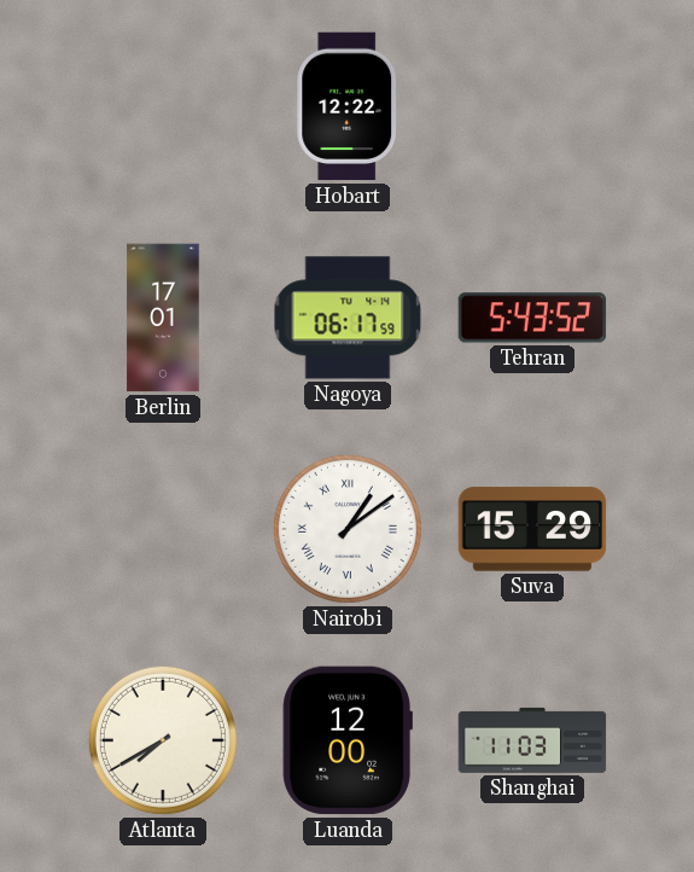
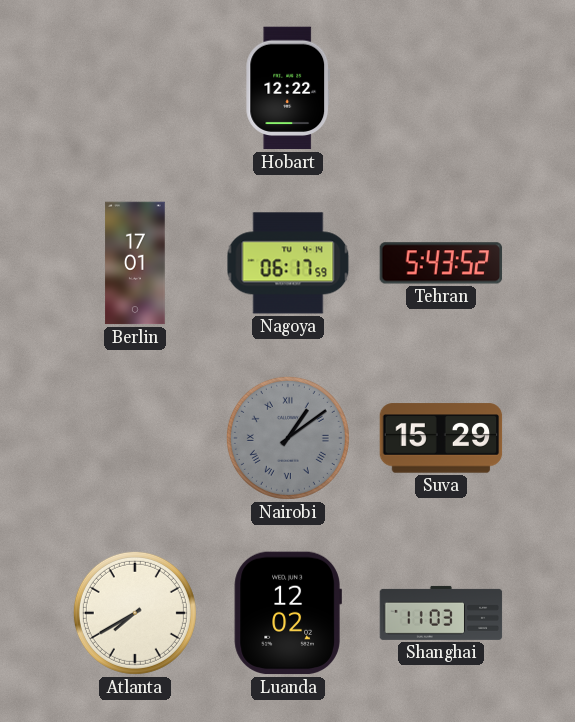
Nairobi dial: white -> grey
Luanda: 12:00 -> 12:02
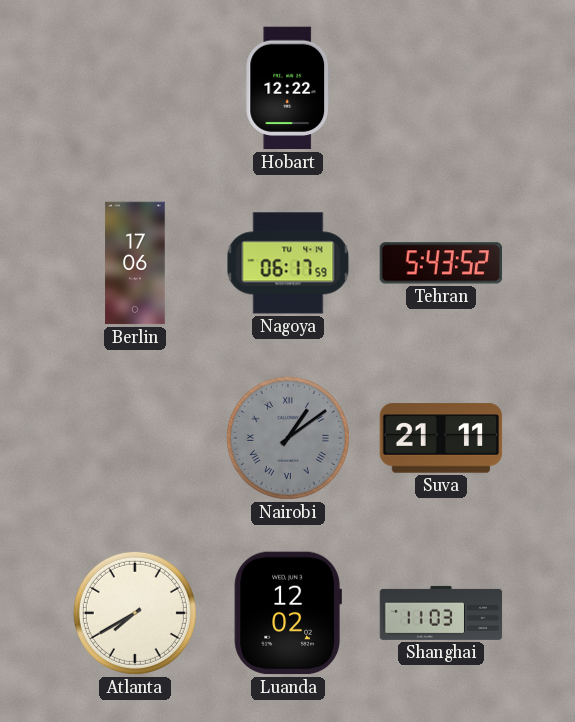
Berlin: 17:01 -> 17:06
Suva: 15:29 -> 21:11
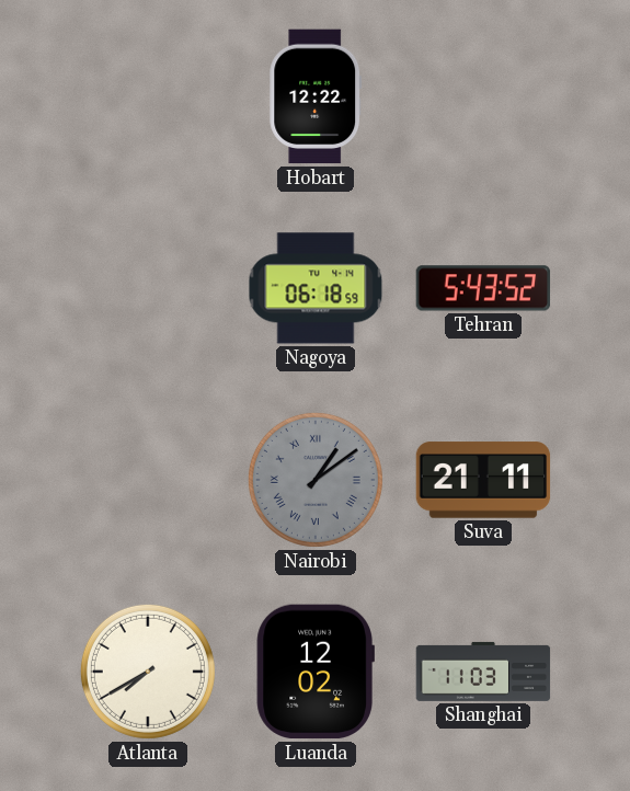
Berlin: 17:06 -> none
Nagoya: 06:17 -> 06:18
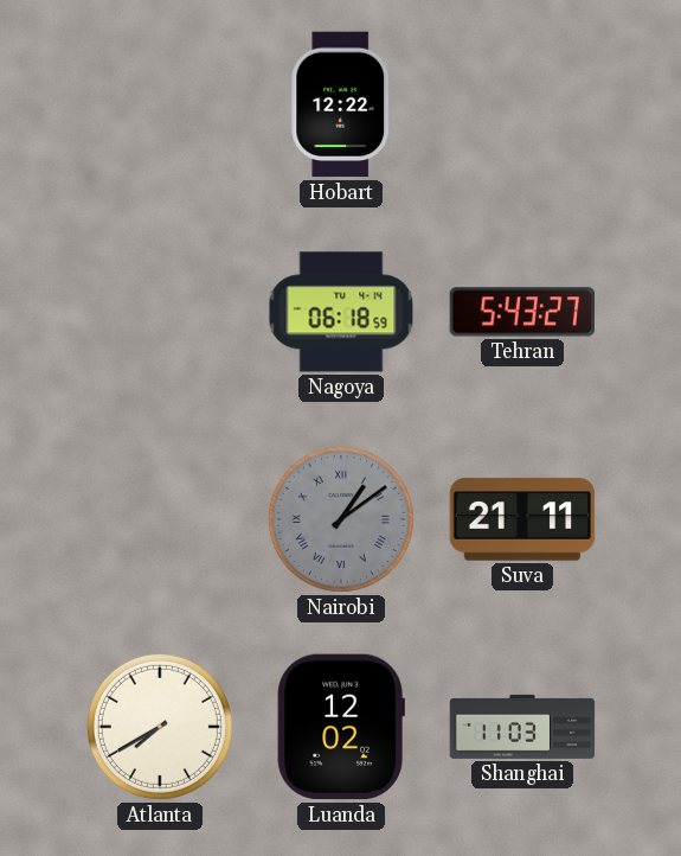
Tehran: 5:43:52 -> 5:43:27
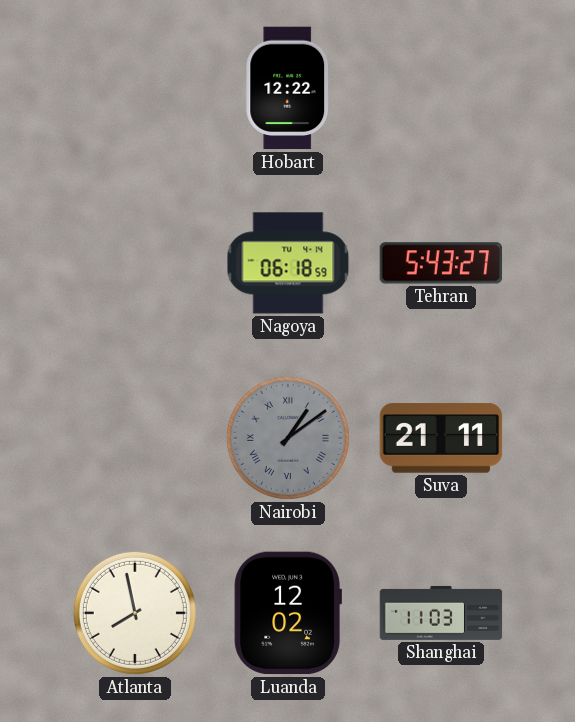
Atlanta: 7:40 -> 7:58
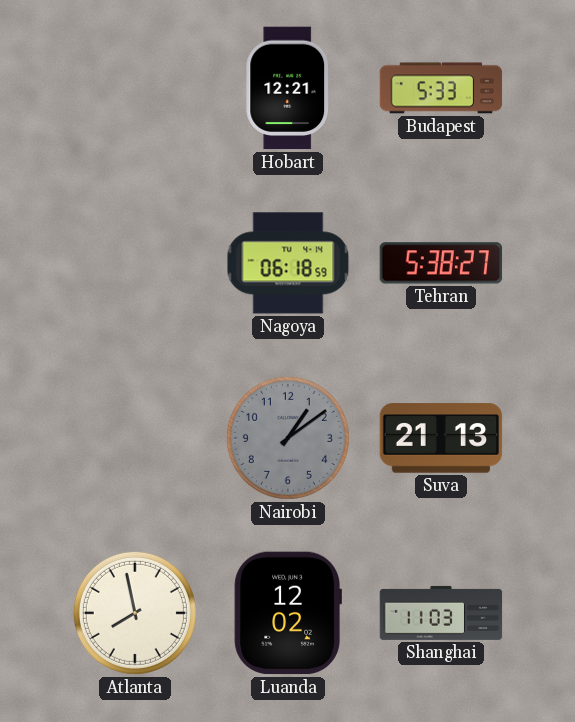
Hobart: 12:22 -> 12:21
Budapest: none -> 5:33
Tehran: 5:43 -> 5:38
Nairobi numerals: Roman -> Arabic
Suva: 21:11 -> 21:13
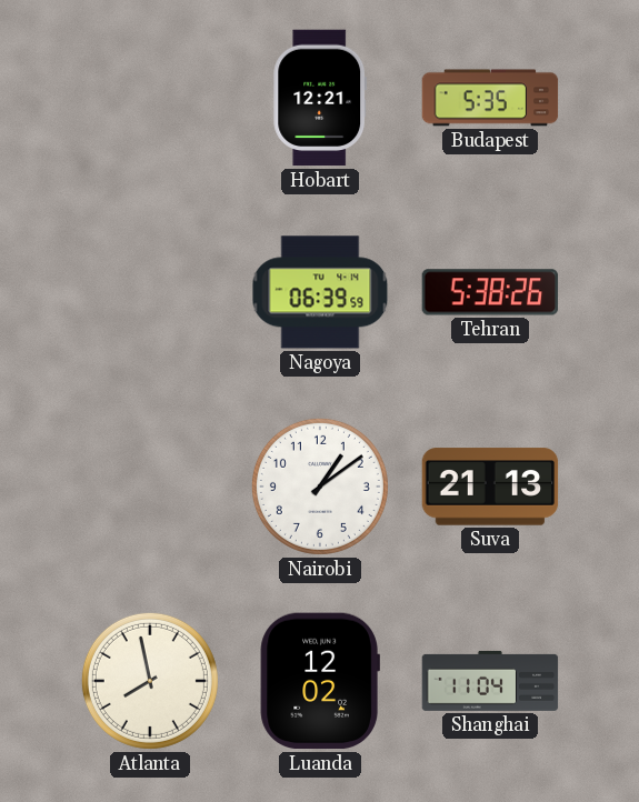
Budapest: 5:33 -> 5:35
Nagoya: 06:18 -> 06:39
Tehran: 5:38:27 -> 5:38:26
Nairobi dial: grey -> white
Shanghai: 11:03 -> 11:04
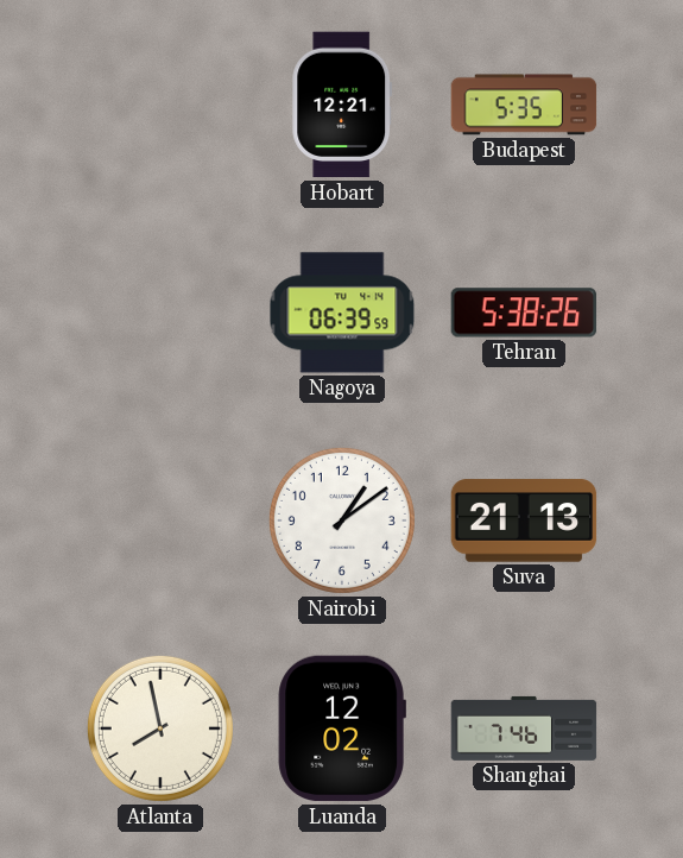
Shanghai: 11:04 -> 7:46
